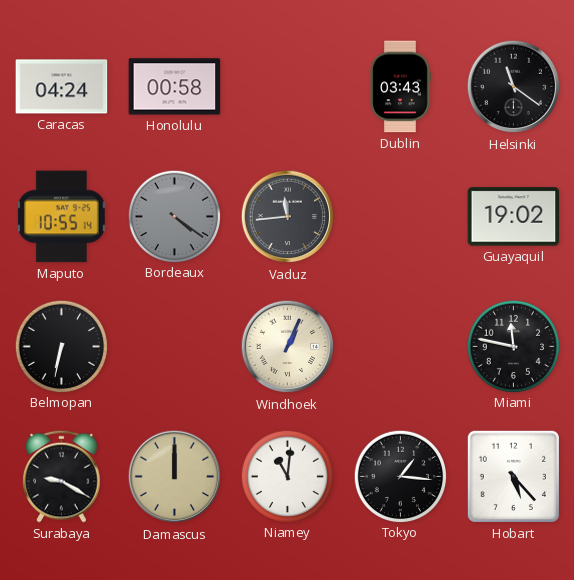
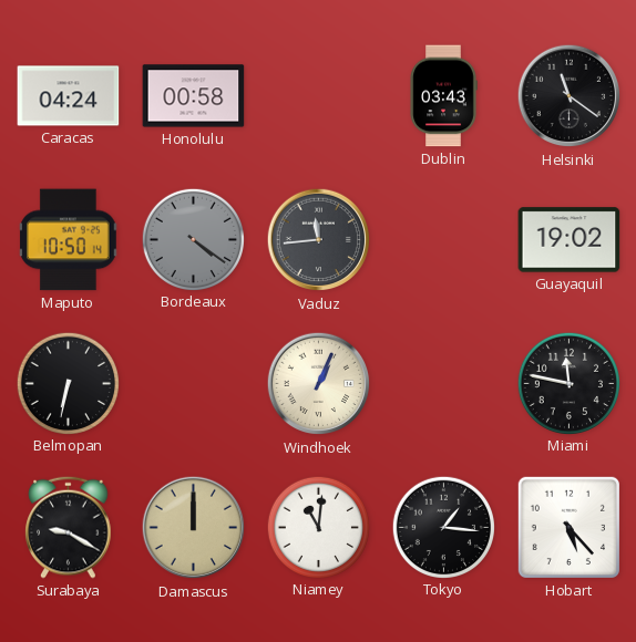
Maputo: 10:55 -> 10:50
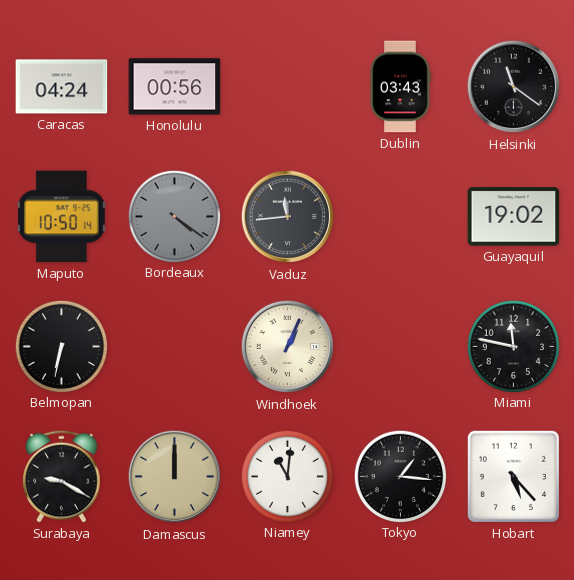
Honolulu: 00:58 -> 00:56
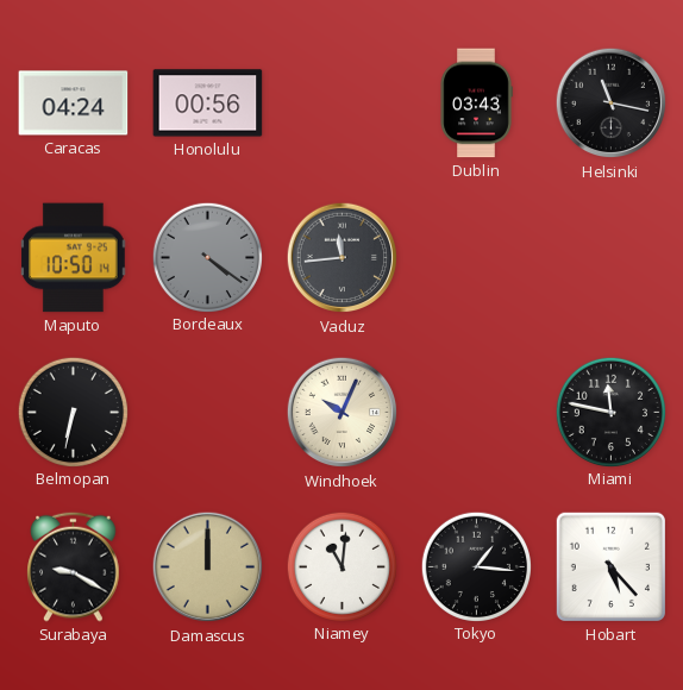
Helsinki: 11:21 -> 11:17
Guayaquil: 19:02 -> none
Windhoek: 1:04 -> 10:04
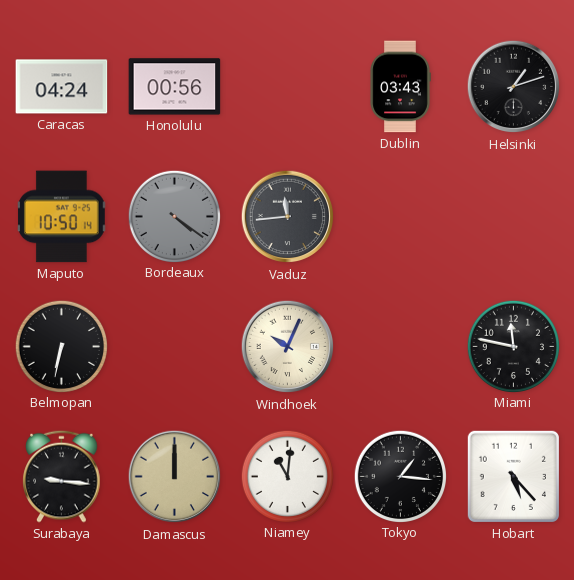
Helsinki: 11:17 -> 1:12
Surabaya: 9:20 -> 9:16
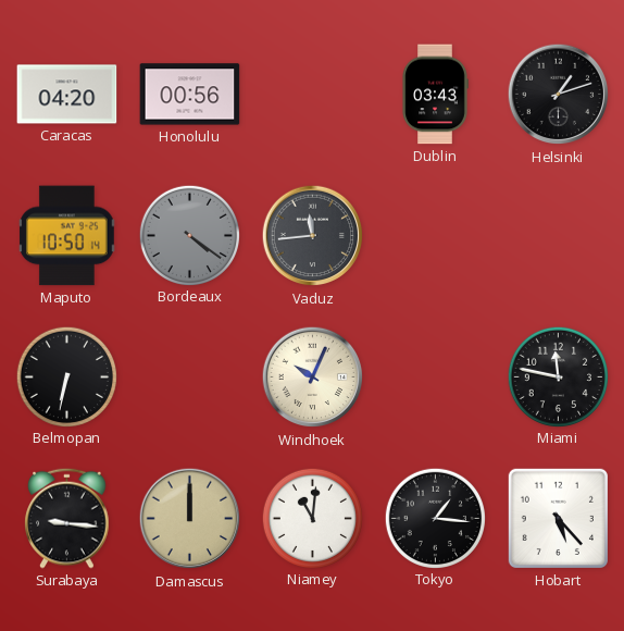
Caracas: 04:24 -> 04:20
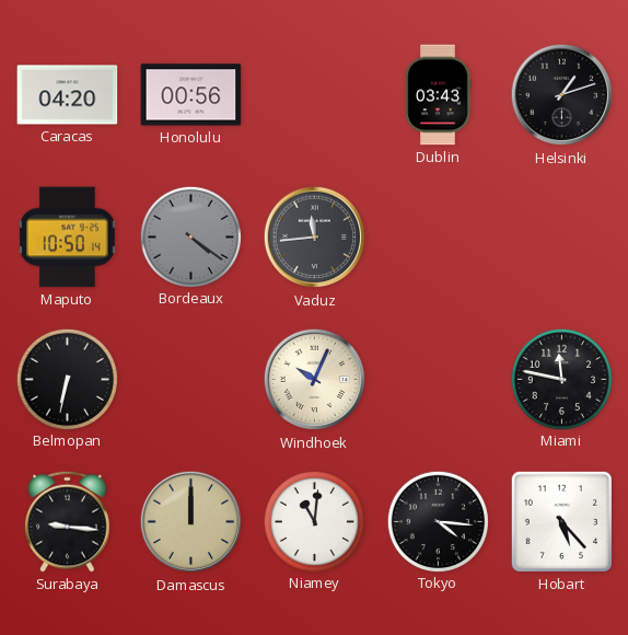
Tokyo: 1:16 -> 4:16
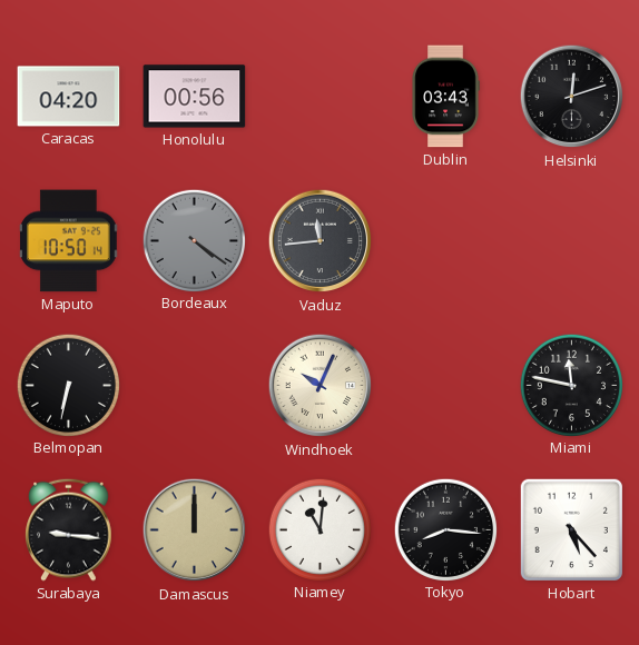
Helsinki: 1:12 -> 12:12
Tokyo: 4:16 -> 8:16
